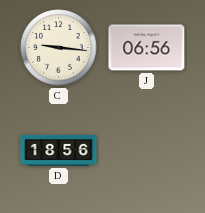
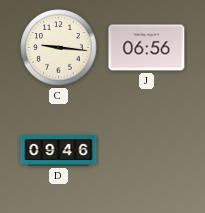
D: 18:56 -> 09:46
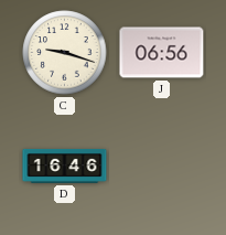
C: 9:16 -> 9:18
D: 09:46 -> 16:46
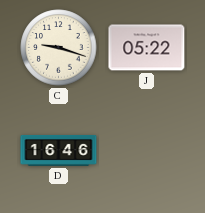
J: 06:56 -> 05:22
